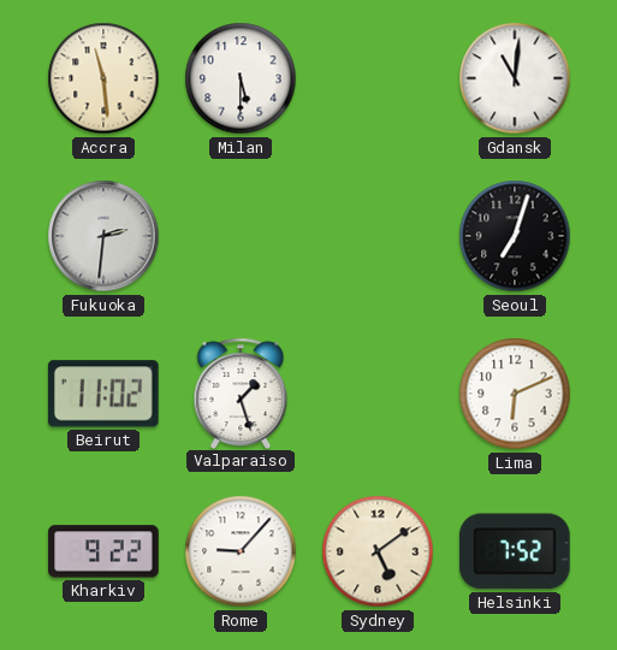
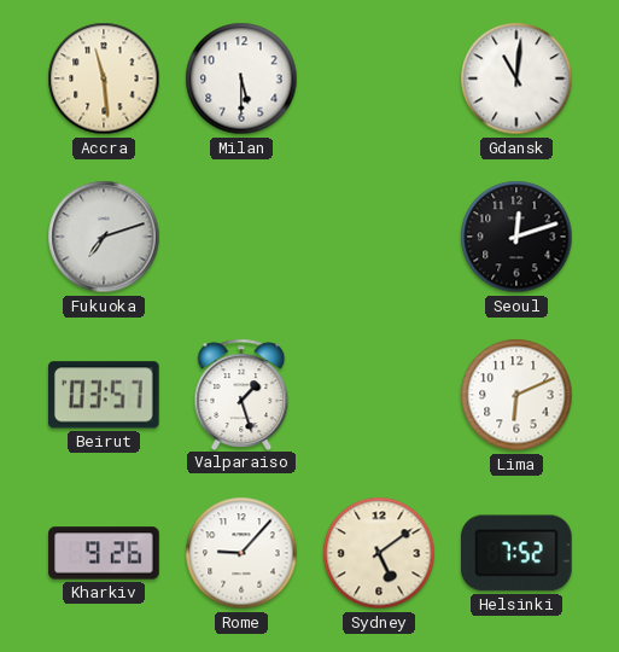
Fukuoka: 2:31 -> 7:12
Seoul: 7:03 -> 12:12
Beirut: 11:02 -> 03:57
Kharkiv: 9:22 -> 9:26
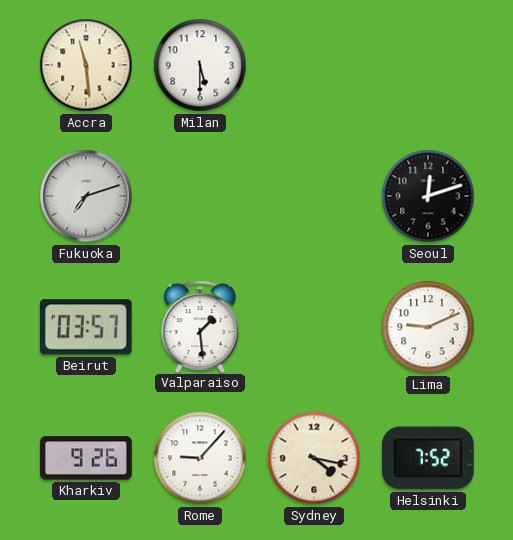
Gdansk: 11:01 -> none
Valparaiso: 1:27 -> 1:29
Lima: 6:11 -> 9:11
Sydney: 5:09 -> 4:17
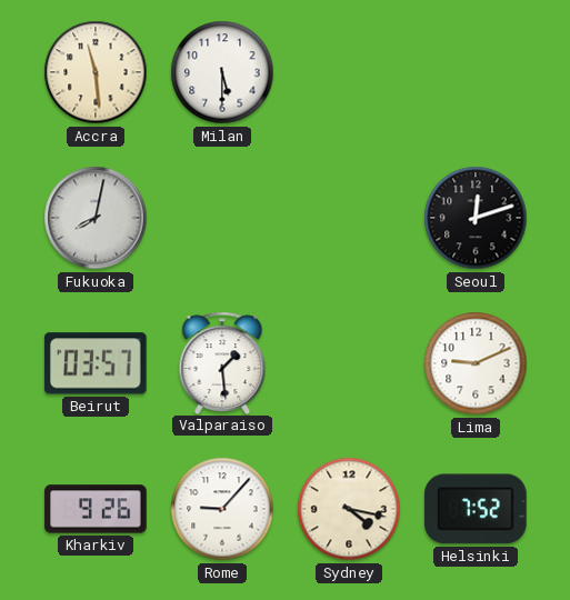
Fukuoka: 7:12 -> 8:02
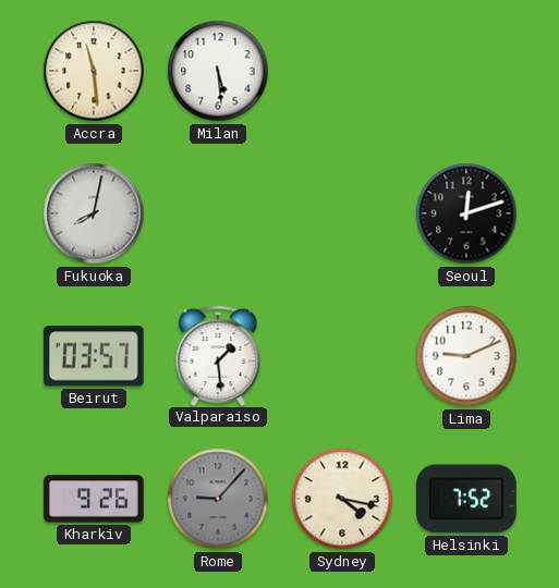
Milan: 5:30 -> 5:29
Rome dial: white -> grey
